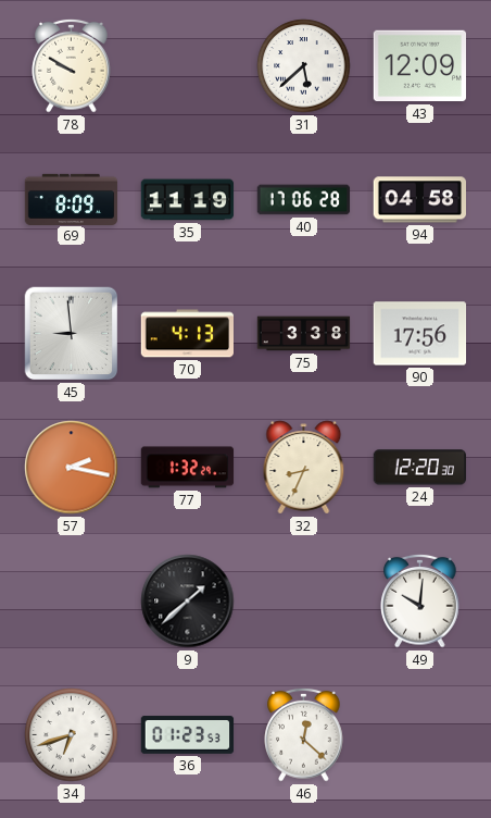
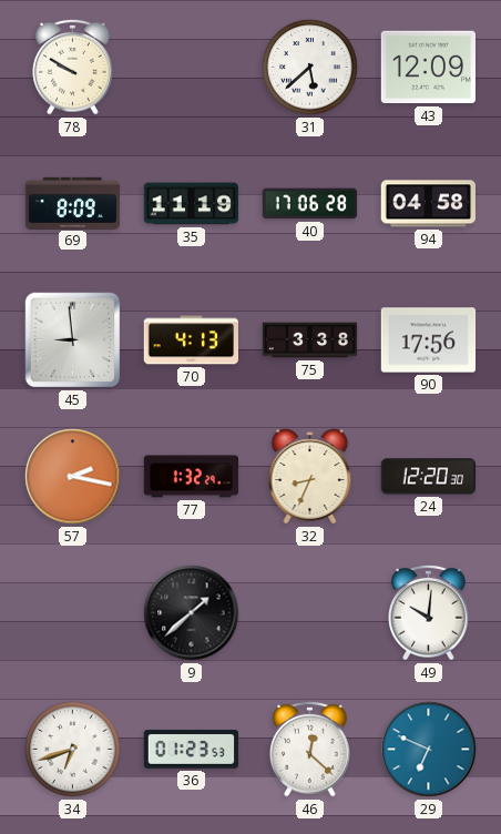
29: none -> 6:49
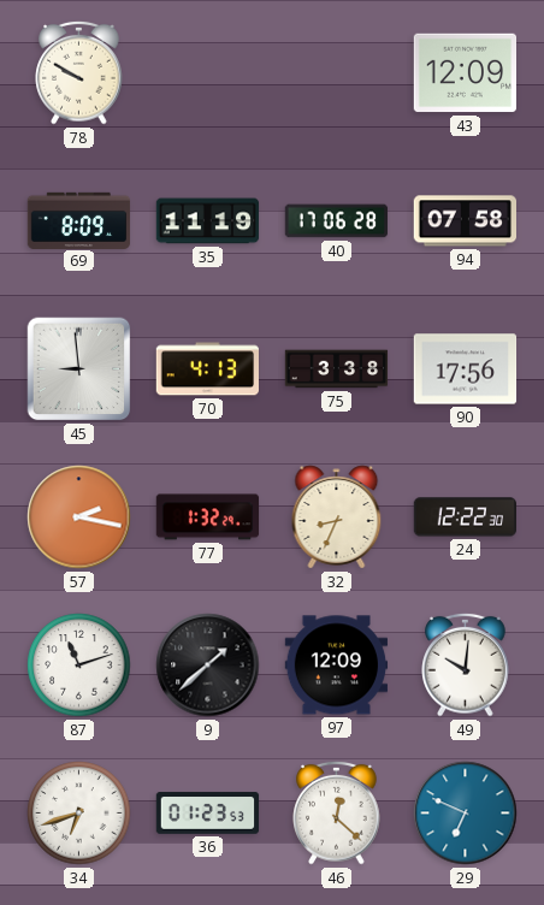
31: 5:38 -> none
94: 04:58 -> 07:58
24: 12:20 -> 12:22
87: none -> 11:12
97: none -> 12:09
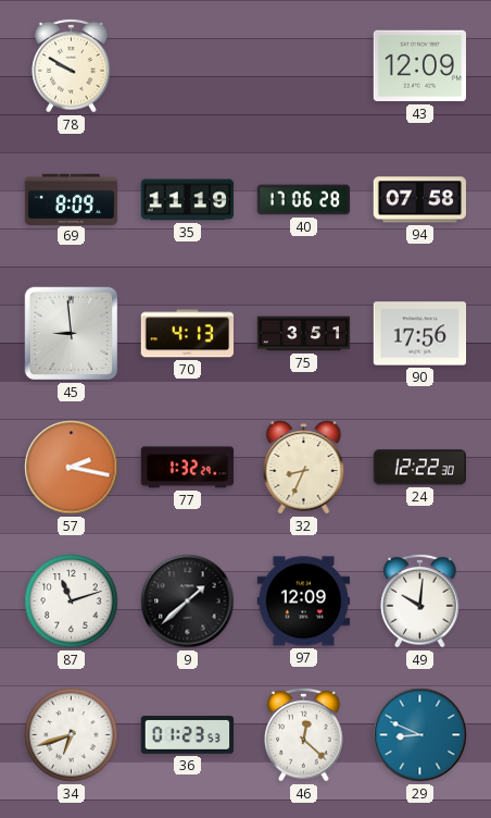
75: 3:38 -> 3:51
29: 6:49 -> 8:49
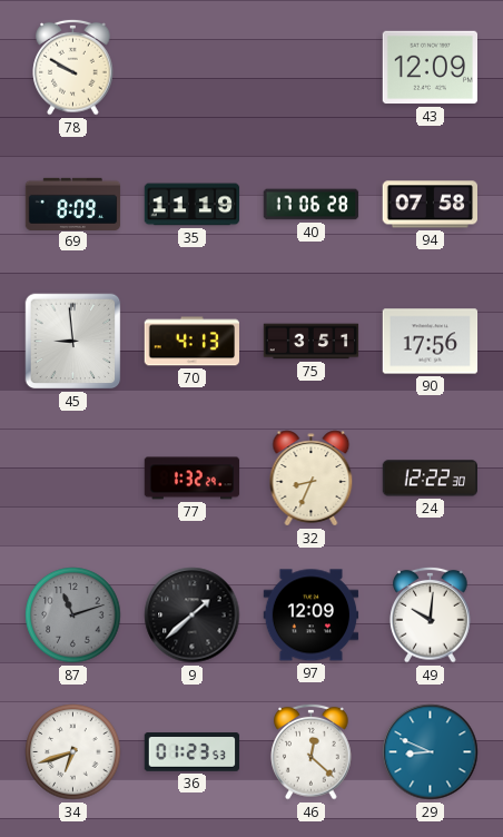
57: 2:17 -> none
87 dial: white -> grey
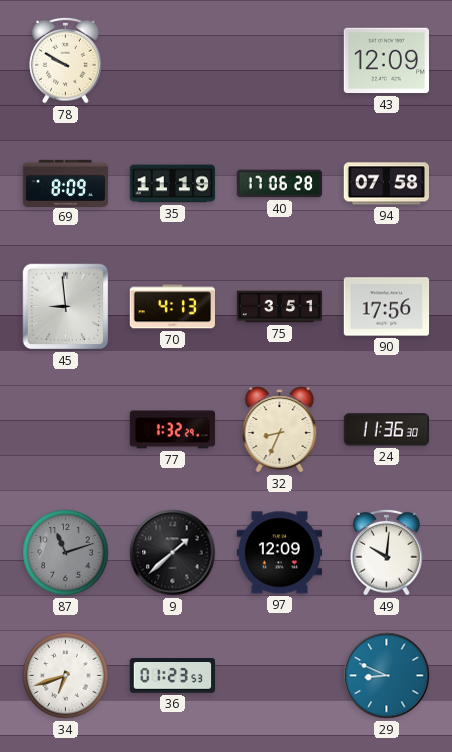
24: 12:22 -> 11:36
46: 12:22 -> none
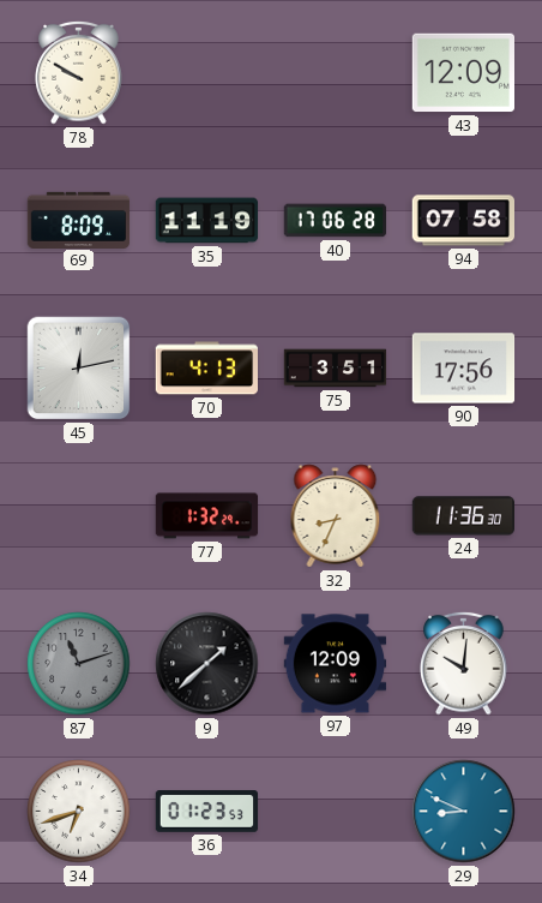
45: 8:59 -> 12:13
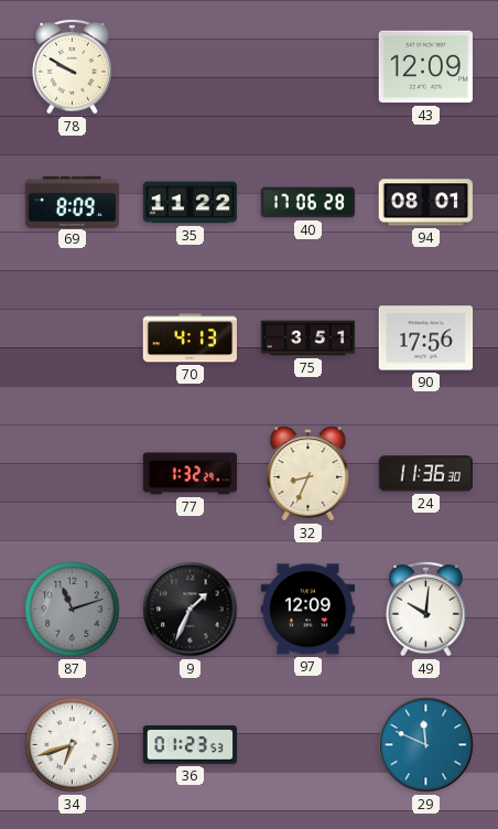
35: 11:19 -> 11:22
94: 07:58 -> 08:01
45: 12:13 -> none
9: 1:38 -> 1:34
29: 8:49 -> 11:49
